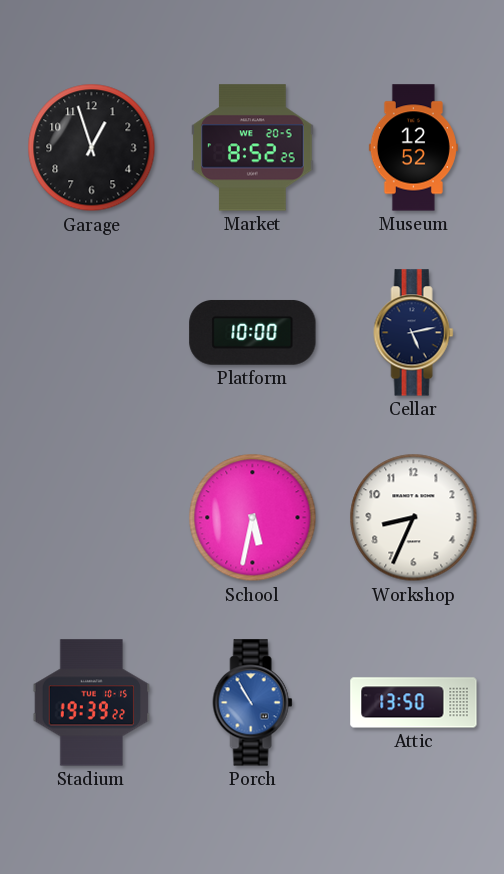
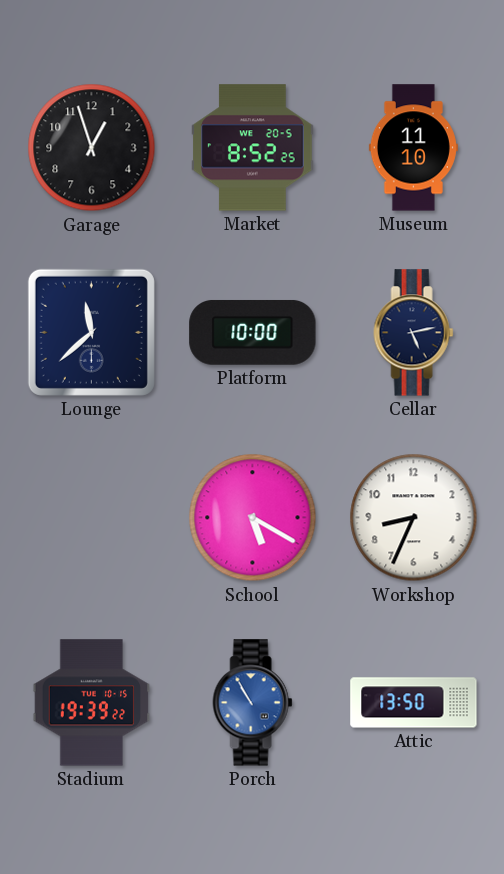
Museum: 12:52 -> 11:10
Lounge: none -> 11:38
School: 5:32 -> 5:20
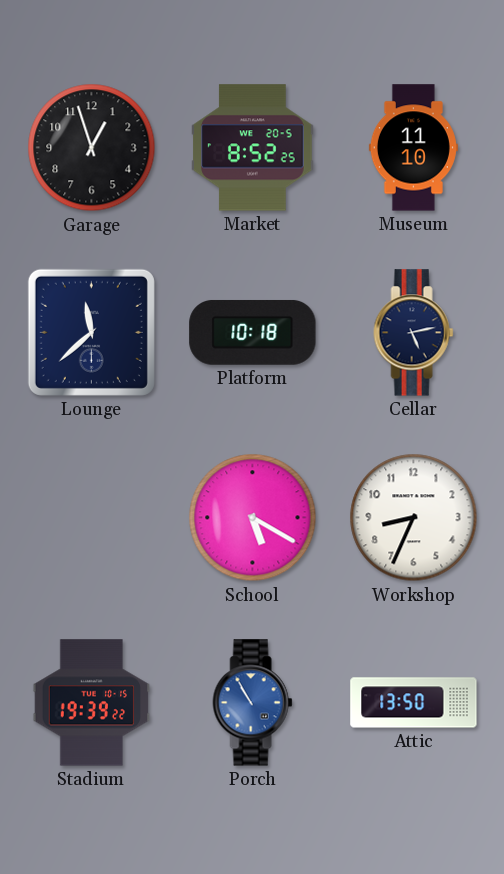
Platform: 10:00 -> 10:18
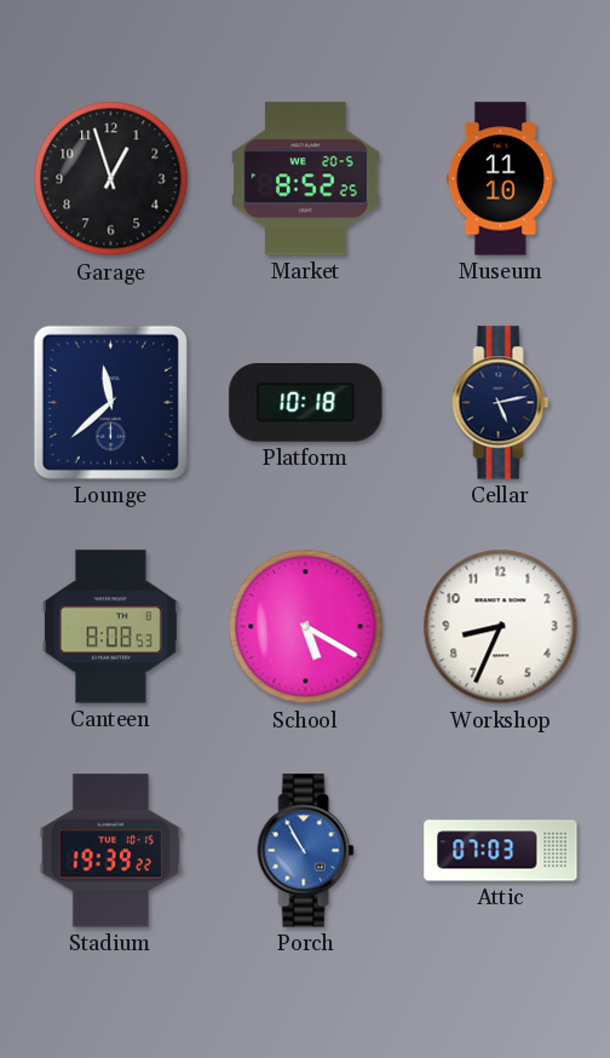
Canteen: none -> 8:08
Attic: 13:50 -> 07:03
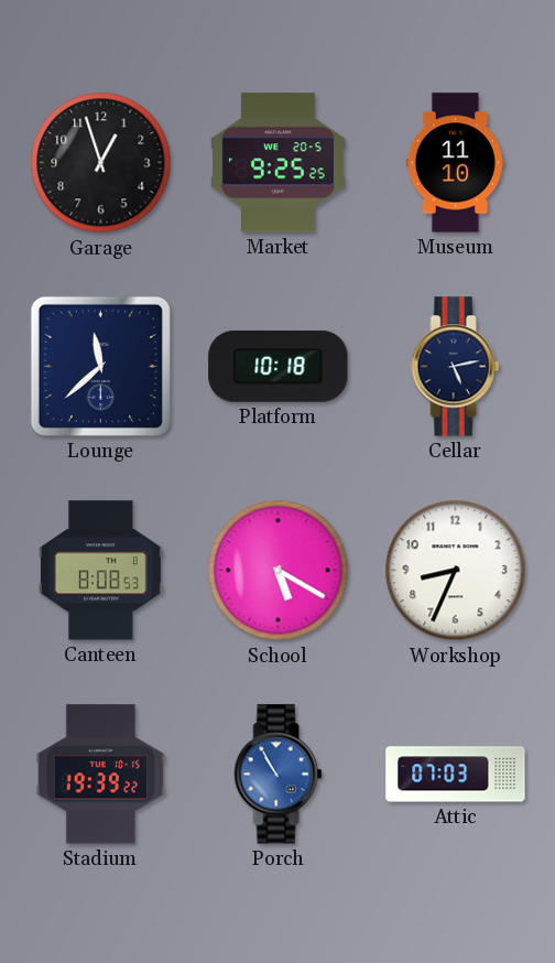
Market: 8:52 -> 9:25
